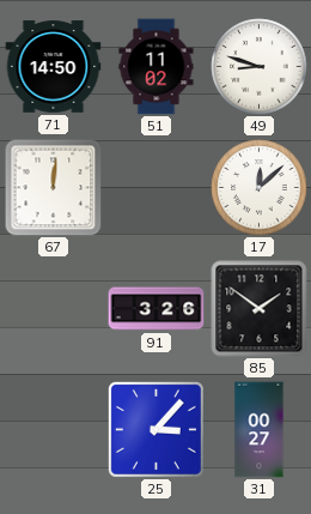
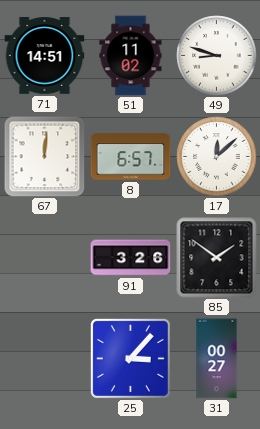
71: 14:50 -> 14:51
8: none -> 6:57
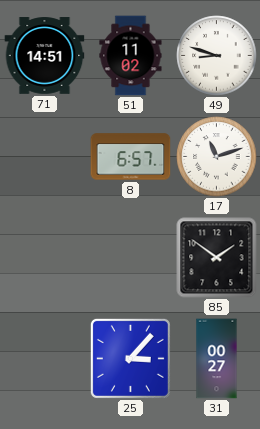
67: 12:01 -> none
17: 12:08 -> 11:12
91: 3:26 -> none
